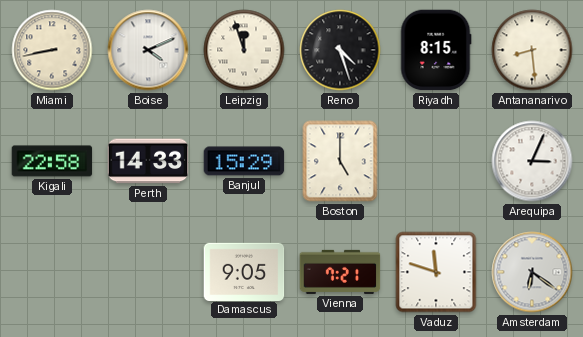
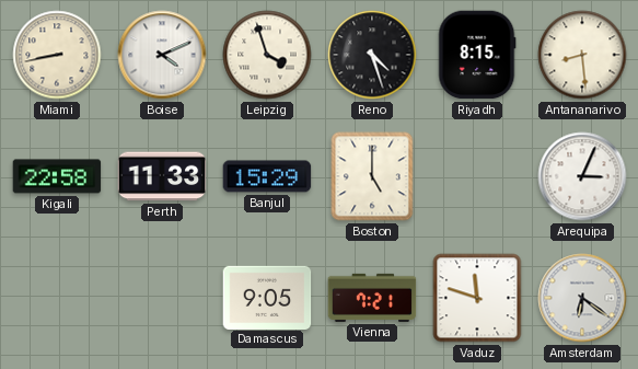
Leipzig: 11:57 -> 3:57
Perth: 14:33 -> 11:33
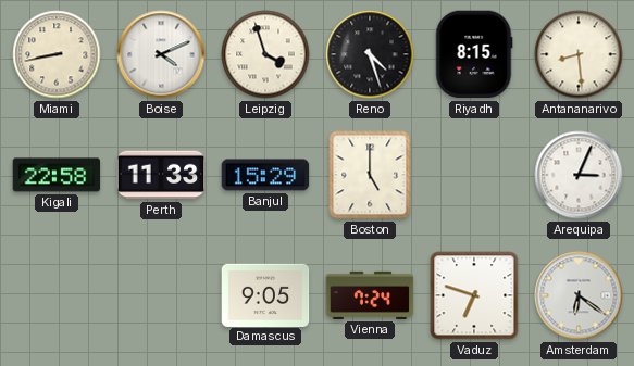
Vienna: 7:21 -> 7:24
Vaduz: 11:48 -> 6:48
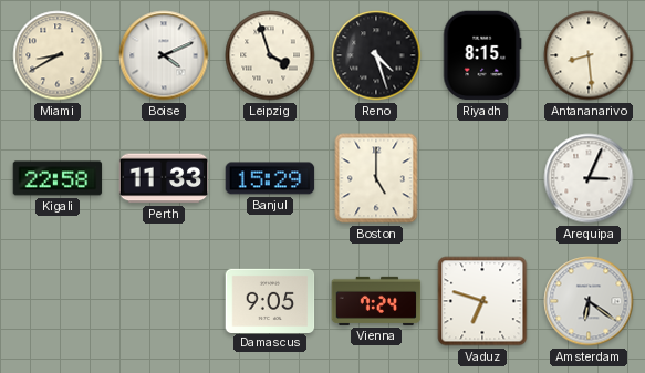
Miami: 8:43 -> 8:40
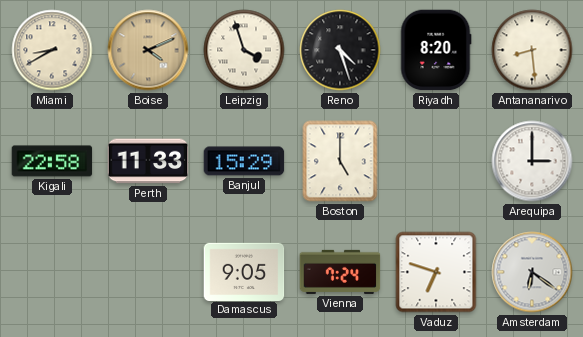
Boise dial: white -> champagne
Riyadh: 8:15 -> 8:20
Arequipa: 3:04 -> 3:00
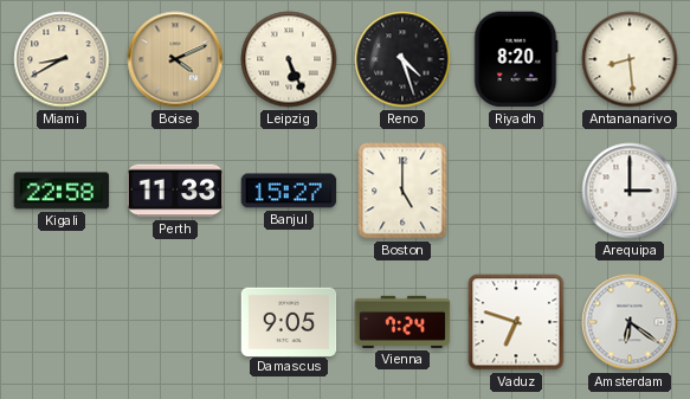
Leipzig: 3:57 -> 5:26
Banjul: 15:29 -> 15:27
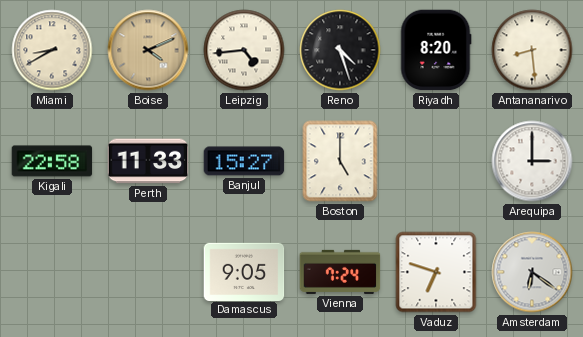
Leipzig: 5:26 -> 4:44
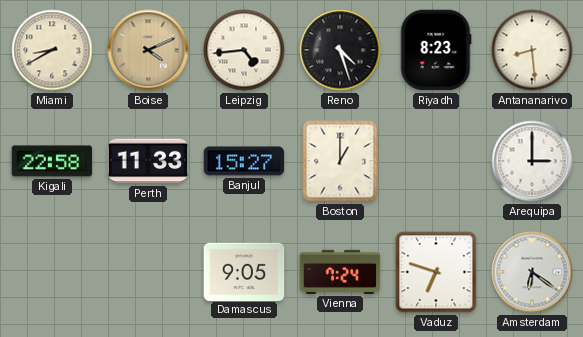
Riyadh: 8:20 -> 8:23
Boston: 5:00 -> 1:00
